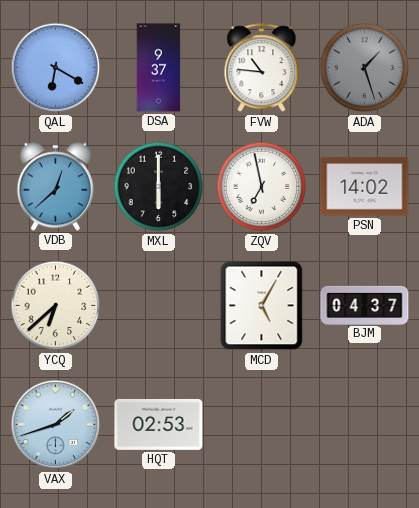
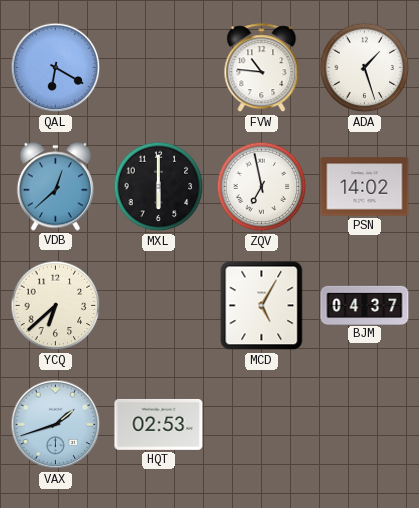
DSA: 9:37 -> none
ADA dial: grey -> white
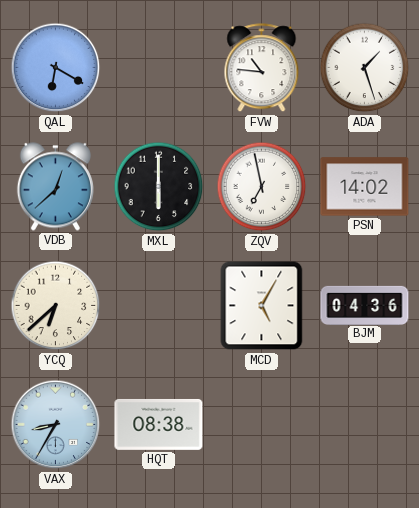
BJM: 04:37 -> 04:36
VAX: 1:42 -> 8:35
HQT: 02:53 -> 08:38
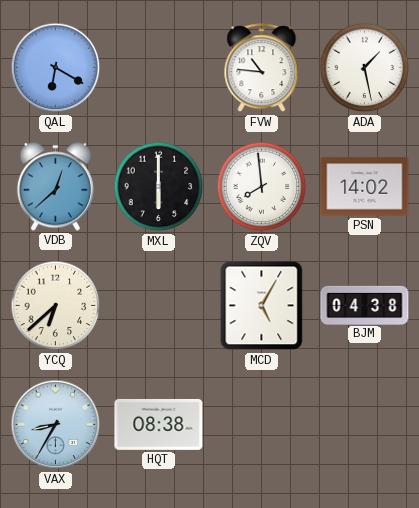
ADA: 1:27 -> 1:28
ZQV: 6:58 -> 7:59
BJM: 04:36 -> 04:38
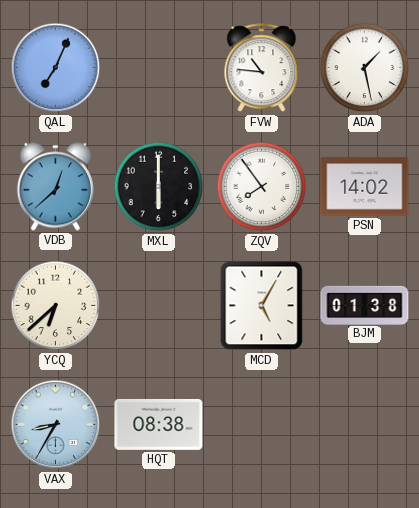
QAL: 6:20 -> 7:04
ZQV: 7:59 -> 7:54
BJM: 04:38 -> 01:38
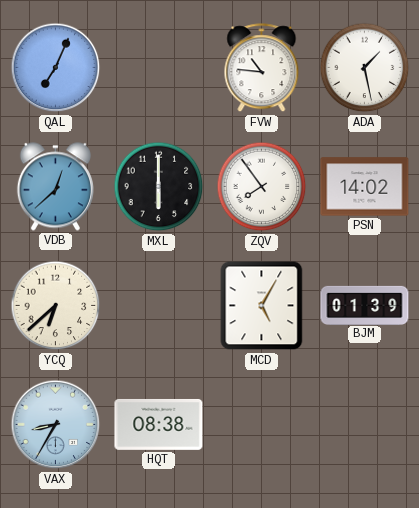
BJM: 01:38 -> 01:39
